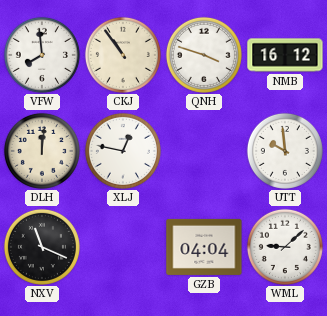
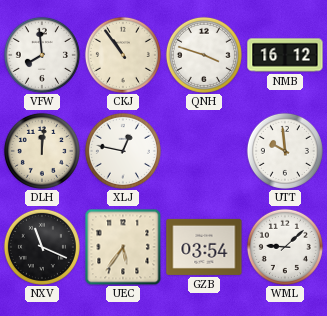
UEC: none -> 5:36
GZB: 04:04 -> 03:54
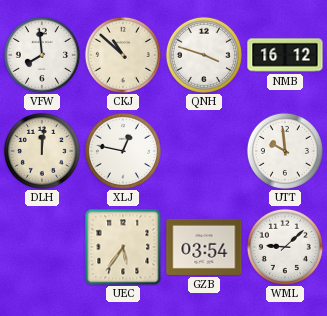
CKJ: 10:54 -> 10:52
NXV: 11:19 -> none
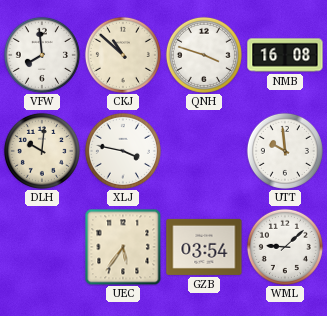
NMB: 16:12 -> 16:08
DLH: 12:01 -> 10:01
XLJ: 12:47 -> 3:47
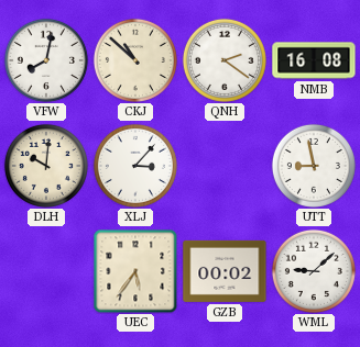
VFW: 7:59 -> 8:02
QNH: 3:48 -> 2:21
XLJ: 3:47 -> 3:07
UTT: 9:59 -> 8:58
GZB: 03:54 -> 00:02
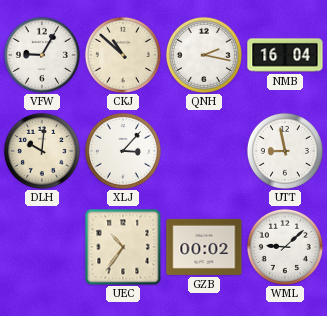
VFW: 8:02 -> 9:05
QNH: 2:21 -> 2:17
NMB: 16:08 -> 16:04
UEC: 5:36 -> 10:36
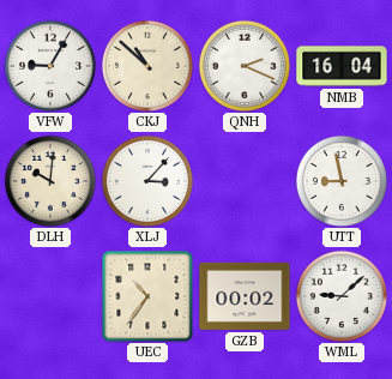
QNH: 2:17 -> 2:19
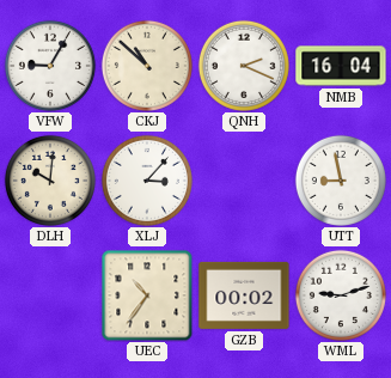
WML: 9:08 -> 9:12
